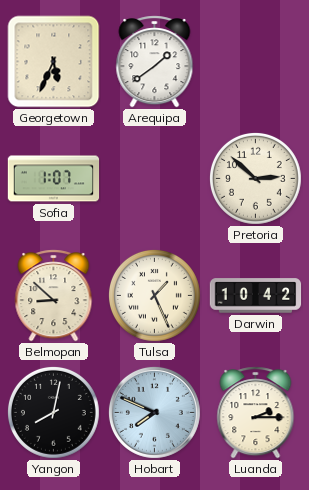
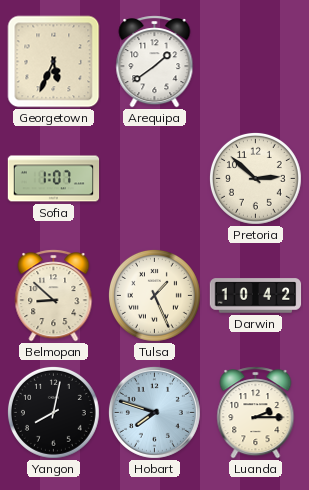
Hobart: 7:49 -> 7:48
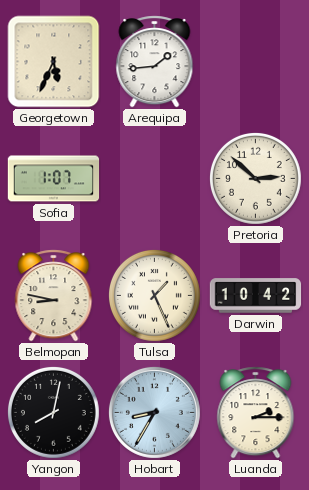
Arequipa: 1:39 -> 1:44
Belmopan: 8:52 -> 8:47
Hobart: 7:48 -> 8:35
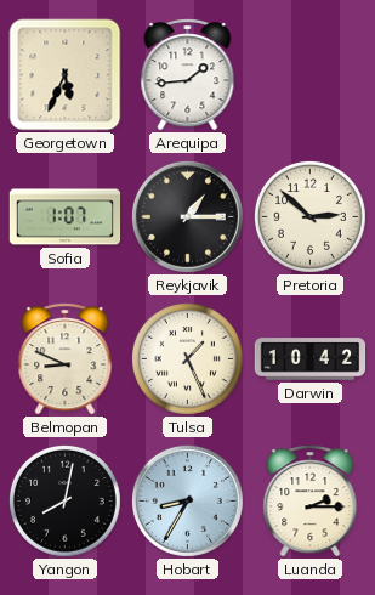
Reykjavik: none -> 1:15
Belmopan: 8:47 -> 8:49
